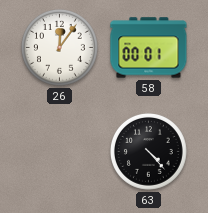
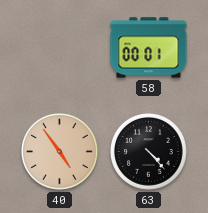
26: 12:06 -> none
40: none -> 4:54
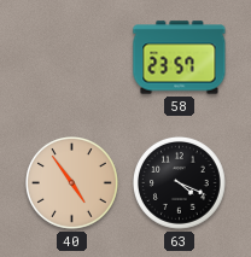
58: 00:01 -> 23:57
63: 4:23 -> 4:19
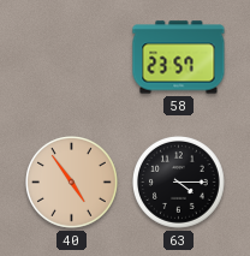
63: 4:19 -> 4:15
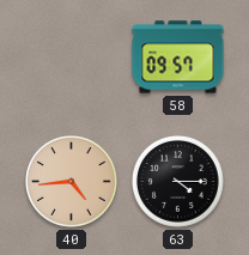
58: 23:57 -> 09:57
40: 4:54 -> 4:44
